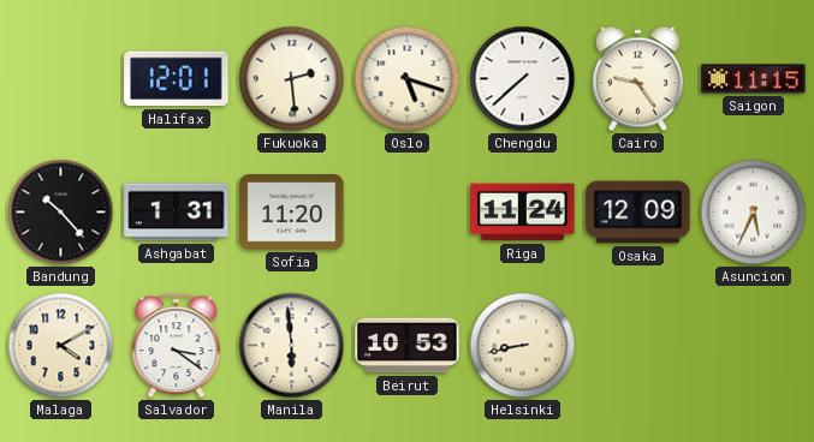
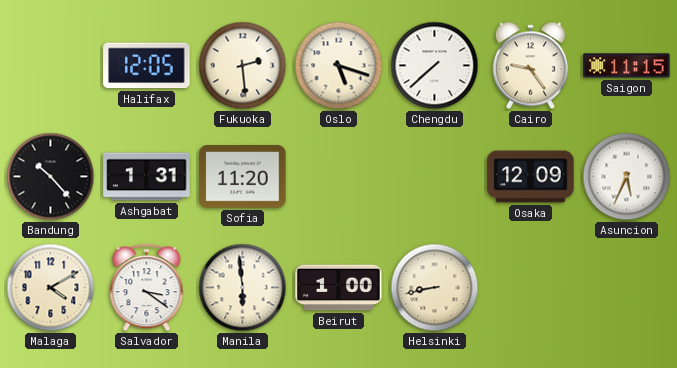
Halifax: 12:01 -> 12:05
Riga: 11:24 -> none
Beirut: 10:53 -> 1:00
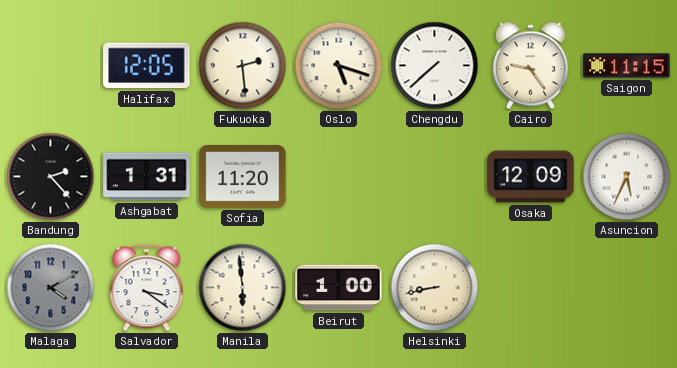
Bandung: 10:23 -> 2:23
Malaga dial: cream -> grey
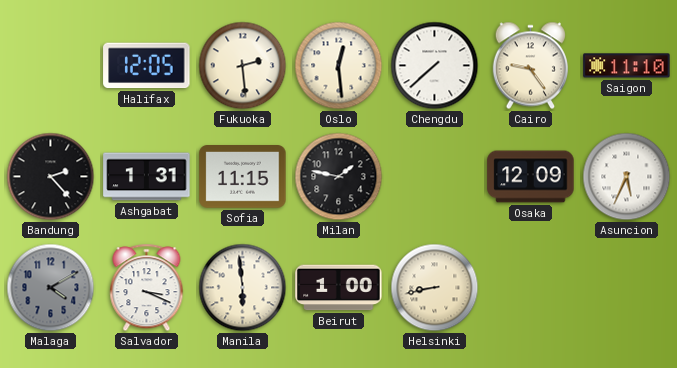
Oslo: 5:18 -> 12:29
Saigon: 11:15 -> 11:10
Sofia: 11:20 -> 11:15
Milan: none -> 1:47
Salvador: 3:21 -> 3:19
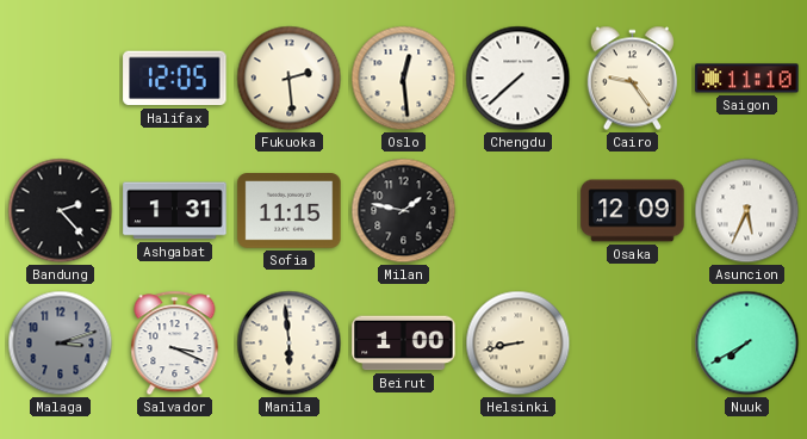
Malaga: 4:10 -> 3:12
Nuuk: none -> 7:40
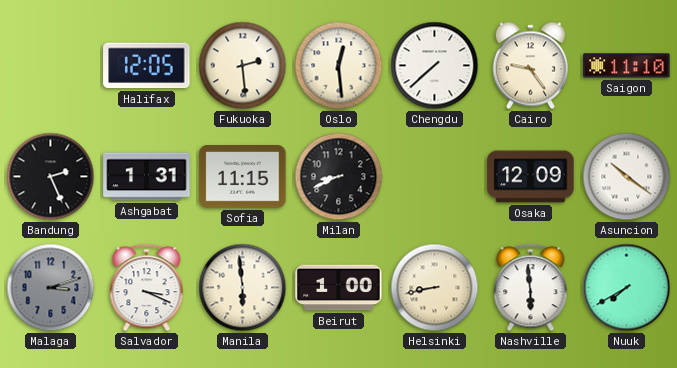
Bandung: 2:23 -> 2:26
Milan: 1:47 -> 8:41
Asuncion: 5:34 -> 10:21
Nashville: none -> 5:59
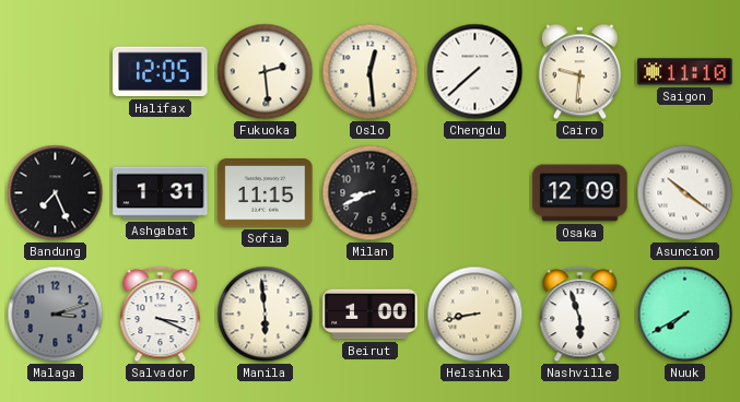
Cairo: 9:24 -> 9:31
Bandung: 2:26 -> 7:26
Nashville: 5:59 -> 5:57
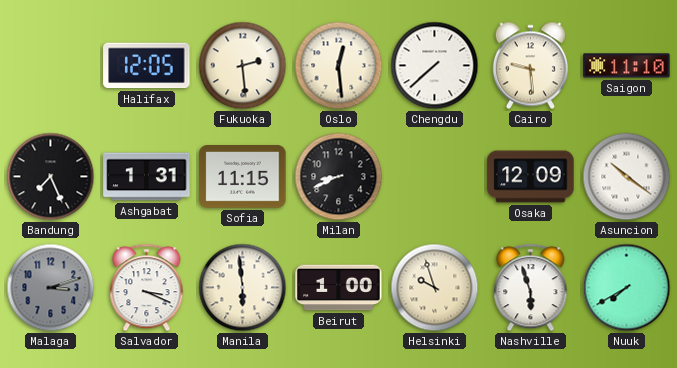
Cairo: 9:31 -> 9:29
Helsinki: 8:43 -> 9:57
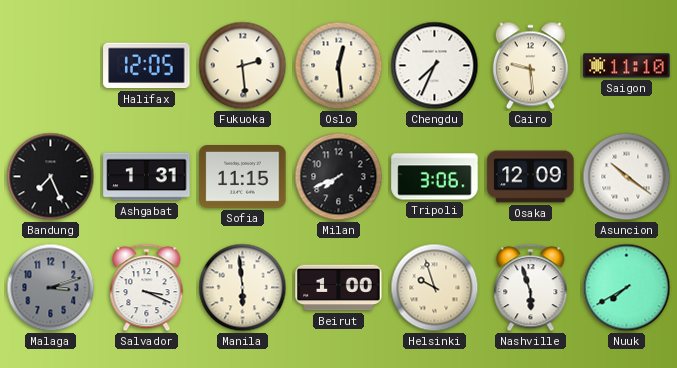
Chengdu: 7:38 -> 7:34
Milan: 8:41 -> 7:41
Tripoli: none -> 3:06
